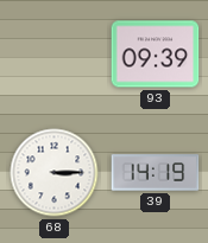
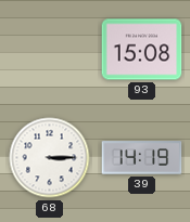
93: 09:39 -> 15:08
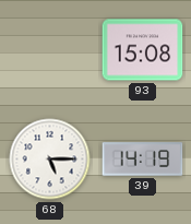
68: 3:15 -> 5:15
